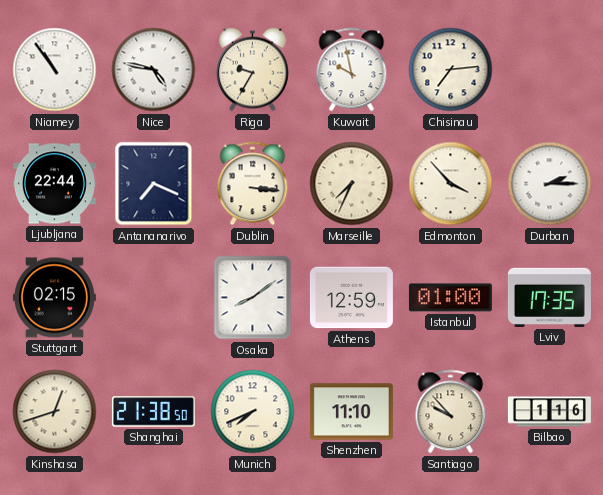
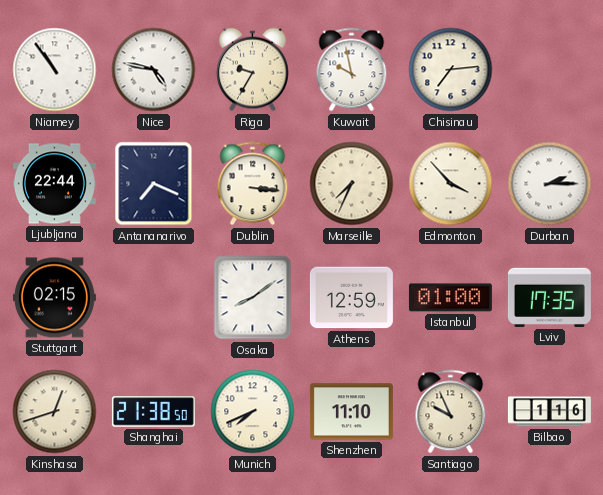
Santiago: 9:53 -> 9:56
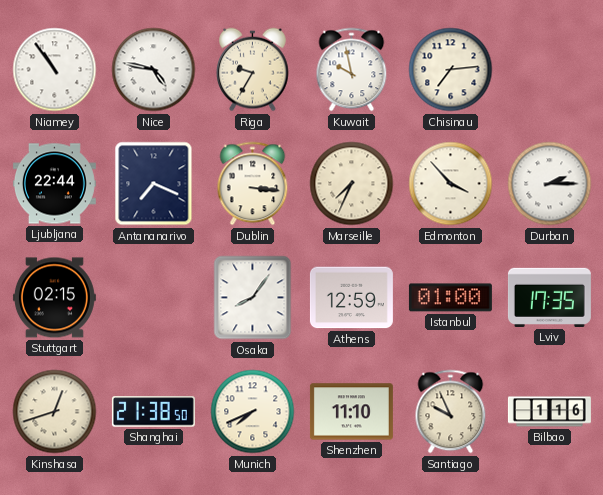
Osaka: 8:09 -> 8:06
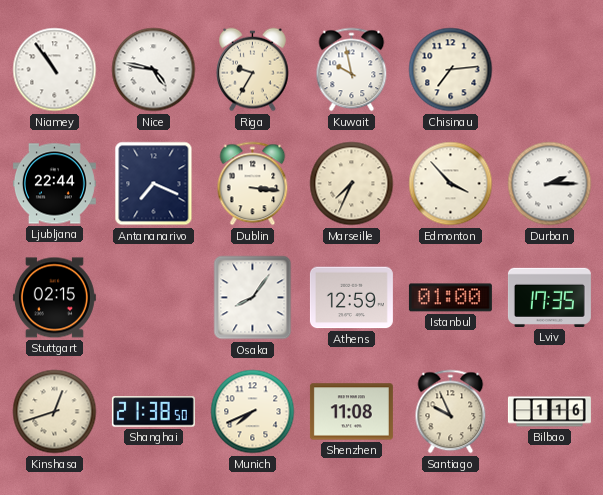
Shenzhen: 11:10 -> 11:08
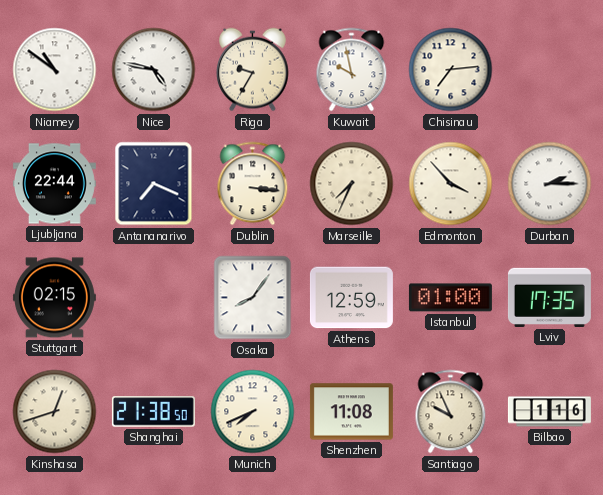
Niamey: 10:54 -> 10:51
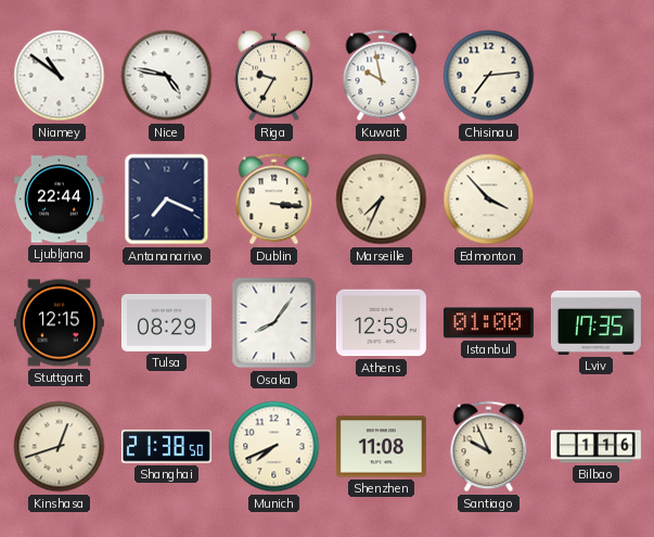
Durban: 2:15 -> none
Stuttgart: 02:15 -> 12:15
Tulsa: none -> 08:29
